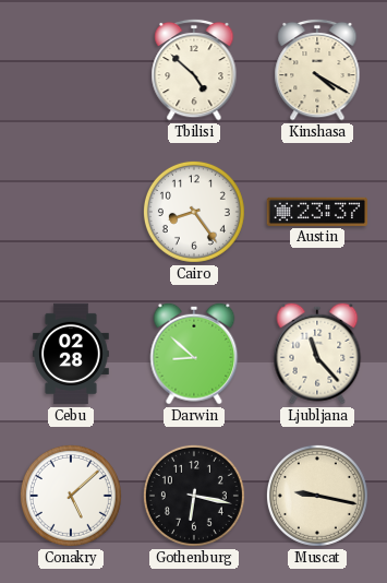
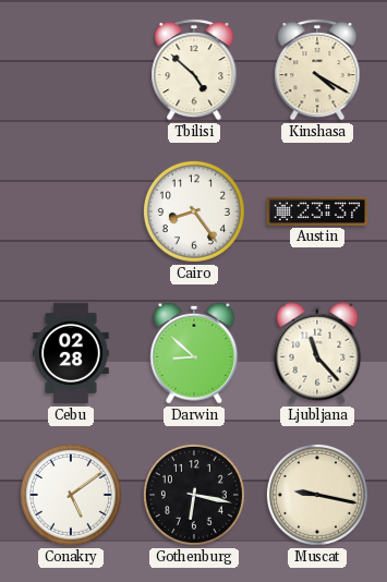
Conakry: 5:08 -> 5:09
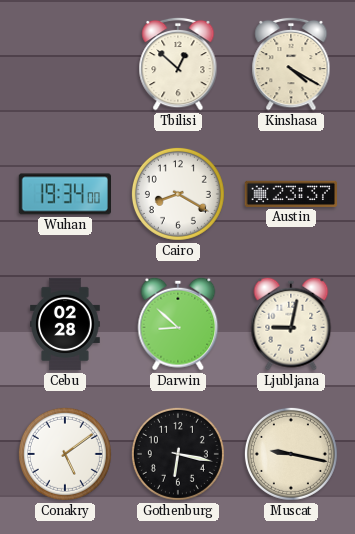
Tbilisi: 4:52 -> 12:52
Wuhan: none -> 19:34
Cairo: 8:24 -> 8:20
Ljubljana: 11:23 -> 9:02
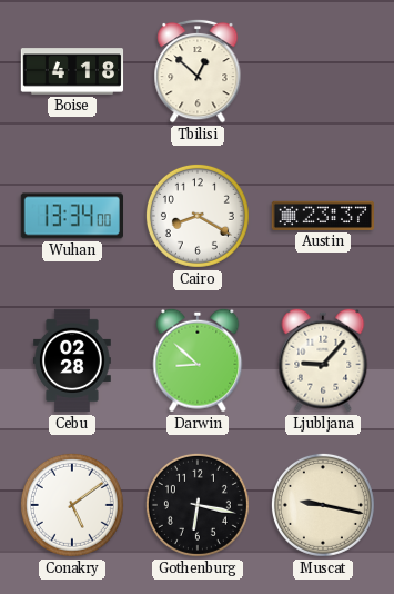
Boise: none -> 4:18
Kinshasa: 4:20 -> none
Wuhan: 19:34 -> 13:34
Ljubljana: 9:02 -> 9:07
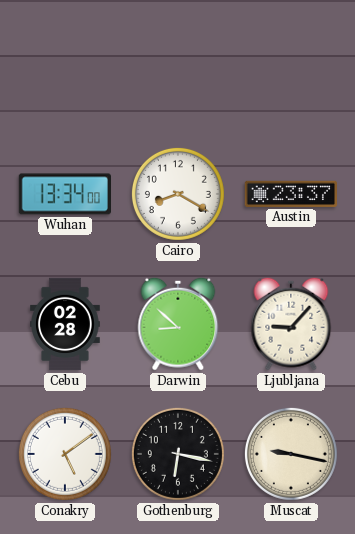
Boise: 4:18 -> none
Tbilisi: 12:52 -> none
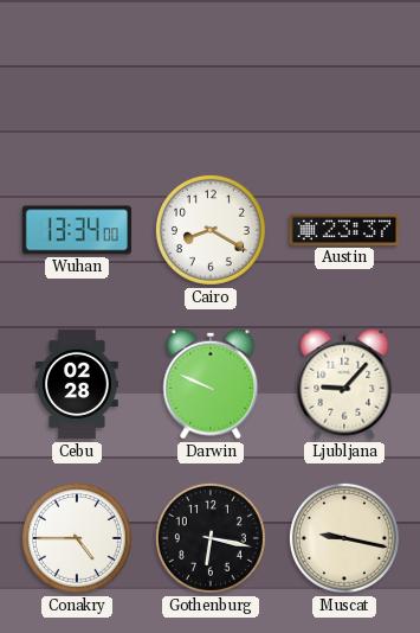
Darwin: 8:52 -> 9:49
Conakry: 5:09 -> 4:45
